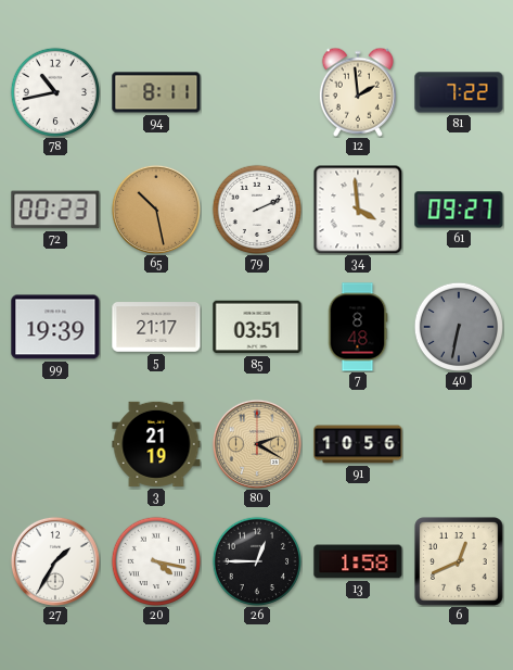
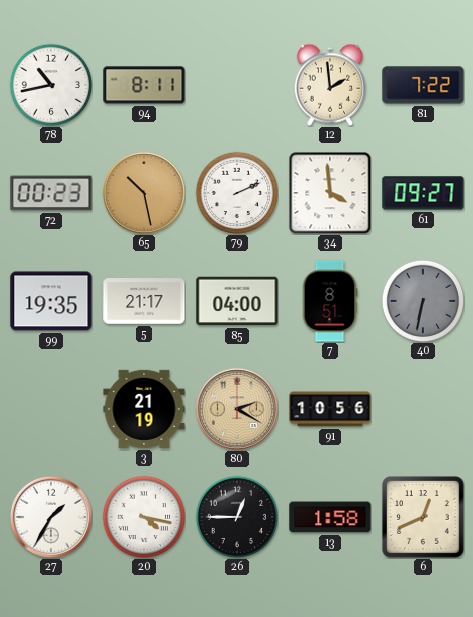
99: 19:39 -> 19:35
85: 03:51 -> 04:00
7: 8:48 -> 8:51
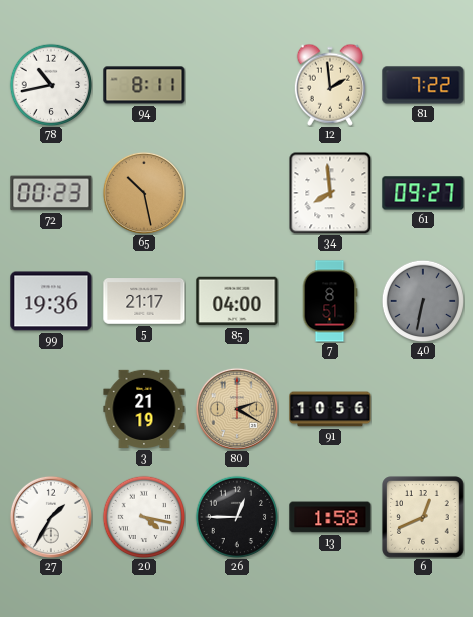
79: 2:11 -> none
34: 3:59 -> 7:59
99: 19:35 -> 19:36
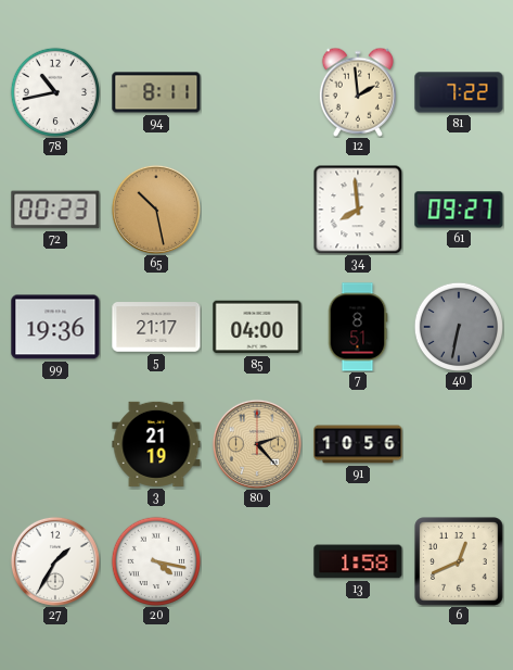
80: 2:20 -> 2:23
26: 12:45 -> none
